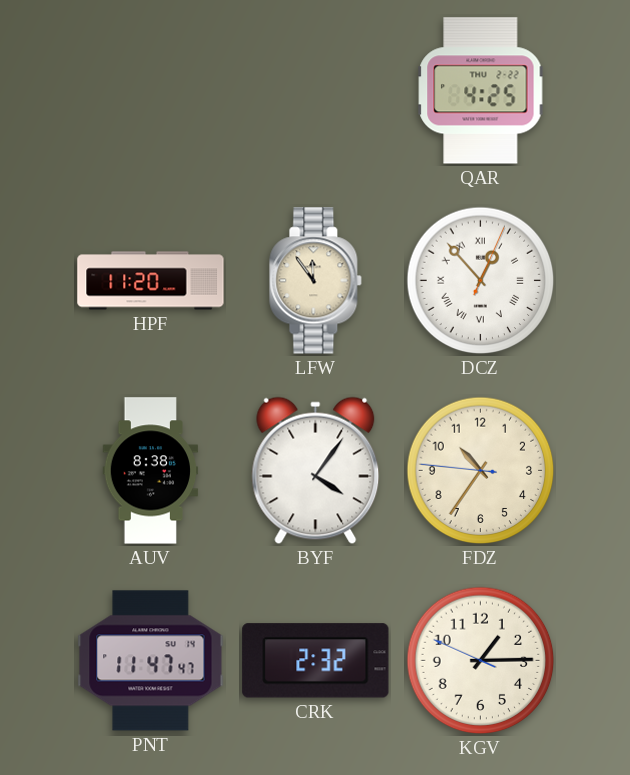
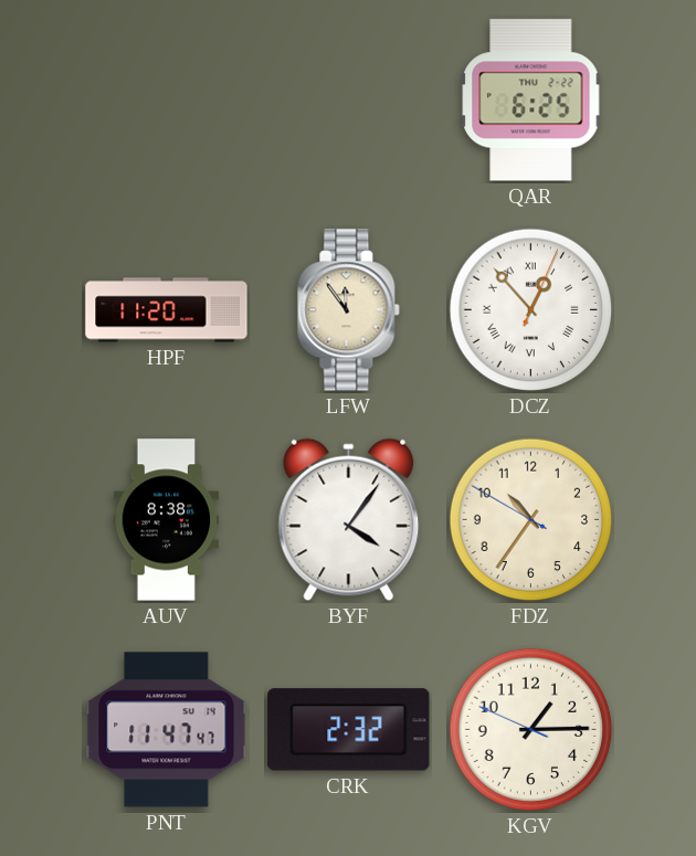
QAR: 4:25 -> 6:25
FDZ: 10:35:46 -> 10:35:50
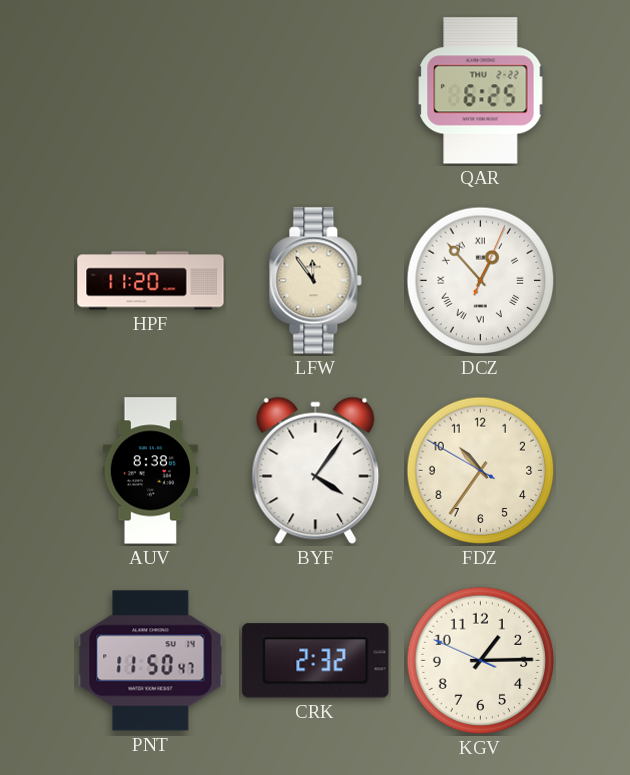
PNT: 11:47 -> 11:50
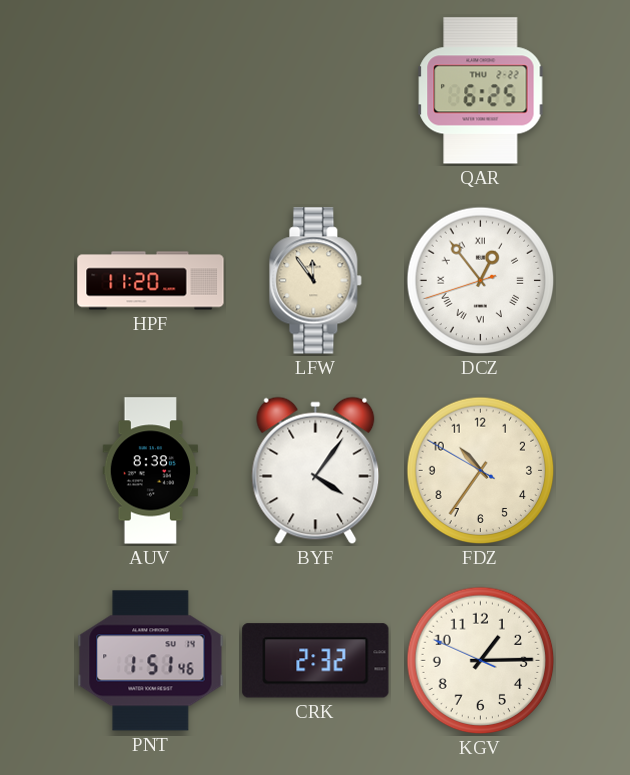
DCZ: 12:53:04 -> 12:53:42
PNT: 11:50 -> 1:51
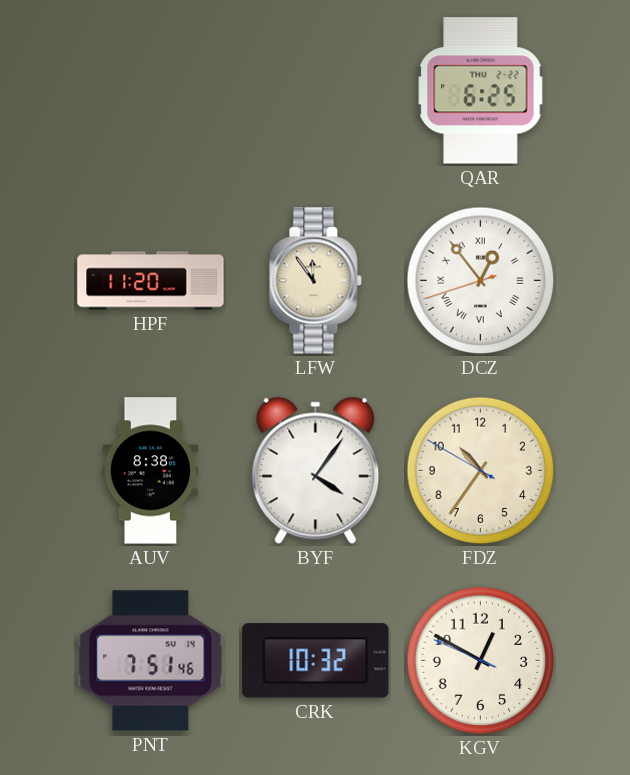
PNT: 1:51 -> 7:51
CRK: 2:32 -> 10:32
KGV: 1:14 -> 12:49
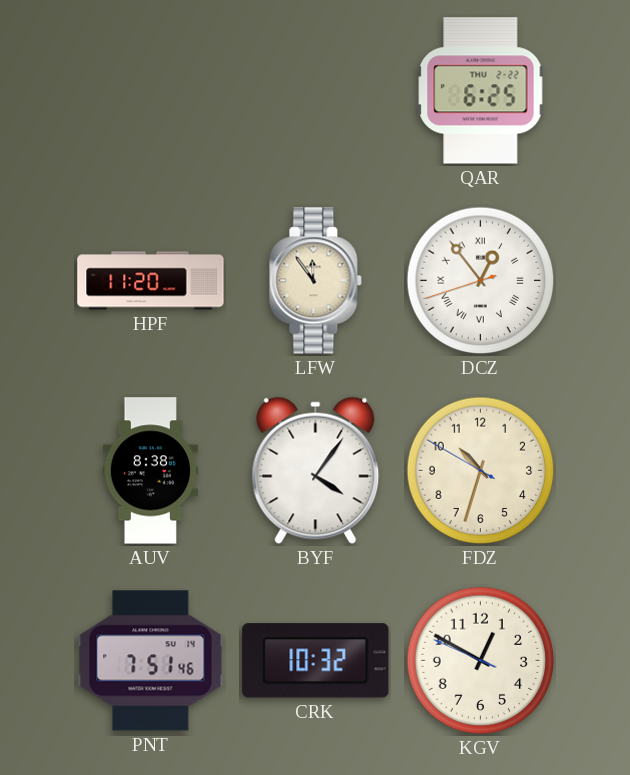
FDZ: 10:35 -> 10:32
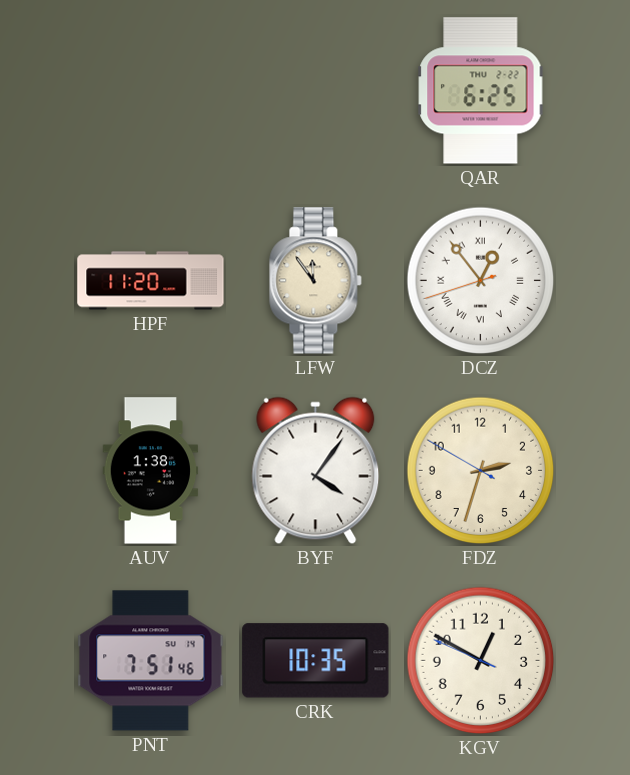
AUV: 8:38 -> 1:38
FDZ: 10:32 -> 2:32
CRK: 10:32 -> 10:35
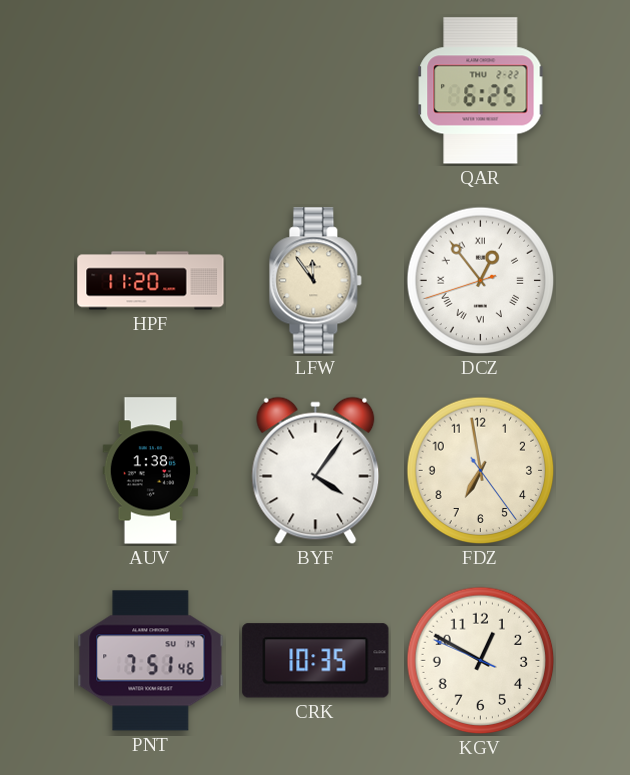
FDZ: 2:32 -> 6:58
